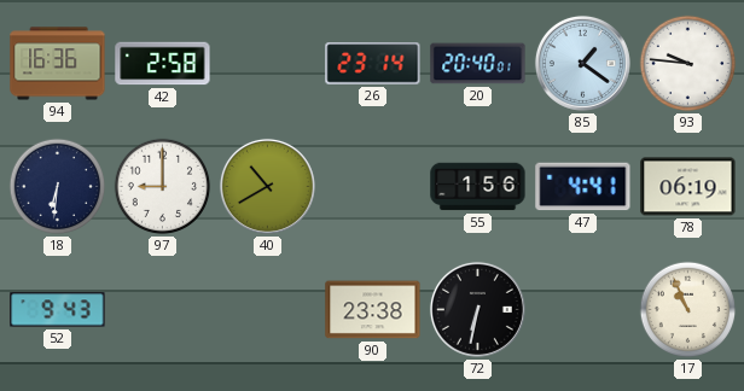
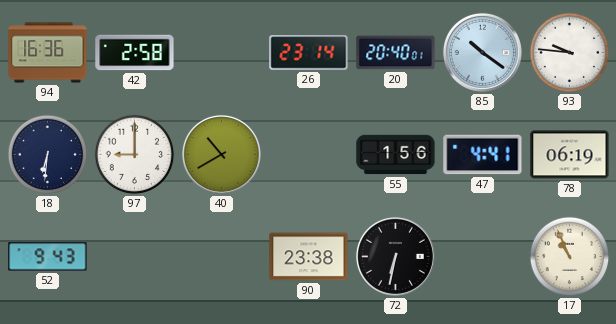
85: 1:21 -> 10:21
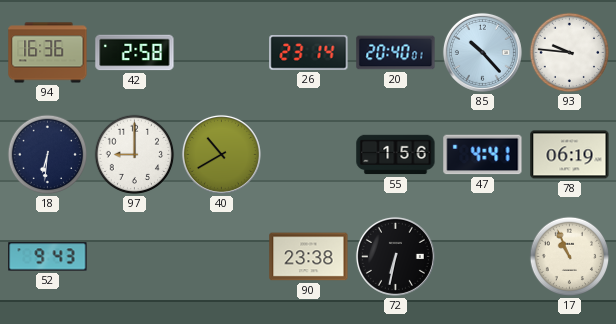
85: 10:21 -> 10:23
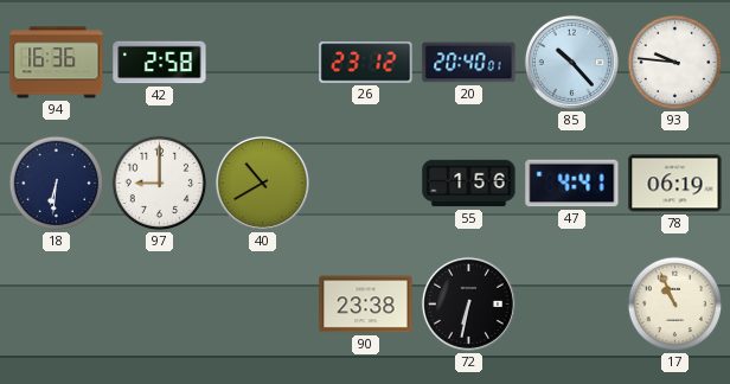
26: 23:14 -> 23:12
52: 9:43 -> none
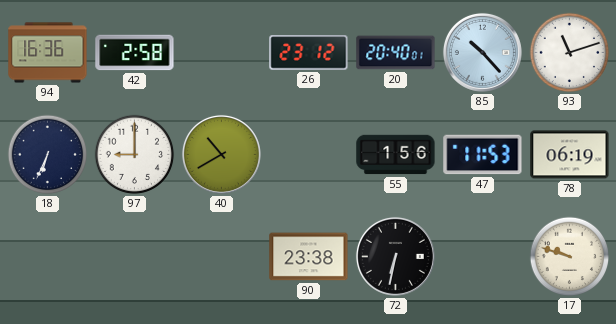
93: 9:46 -> 11:12
18: 6:31 -> 6:34
47: 4:41 -> 11:53
17: 10:56 -> 9:48
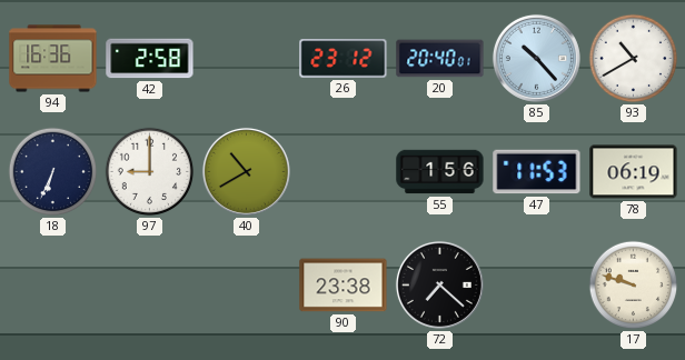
93: 11:12 -> 10:40
72: 6:32 -> 7:22
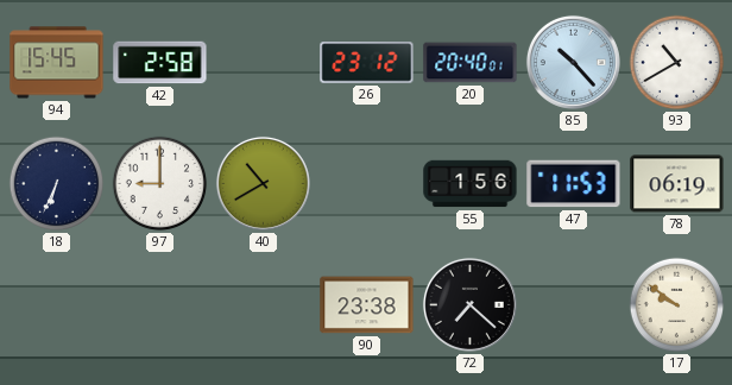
94: 16:36 -> 15:45
17: 9:48 -> 9:51
